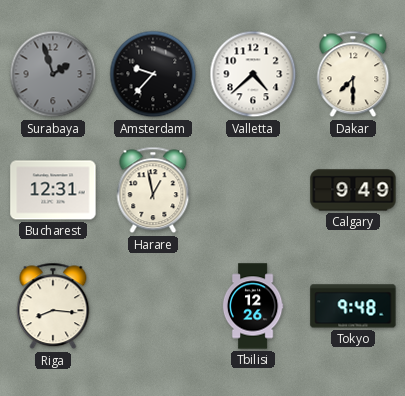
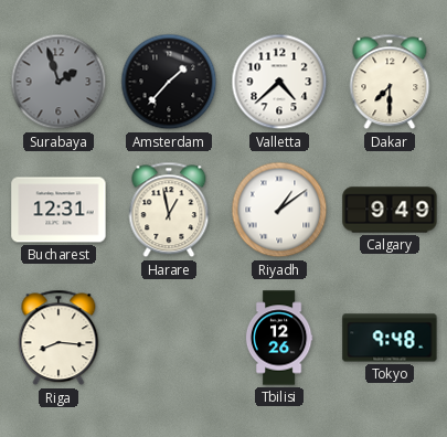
Amsterdam: 9:37 -> 1:37
Riyadh: none -> 1:09
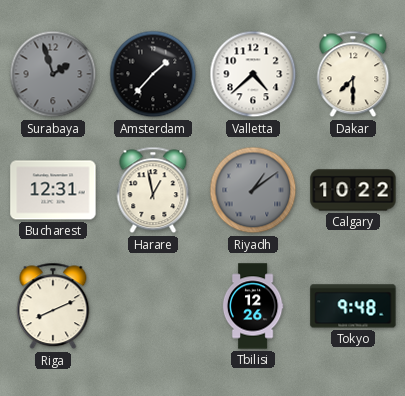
Riyadh dial: white -> grey
Calgary: 9:49 -> 10:22
Riga: 8:16 -> 8:11
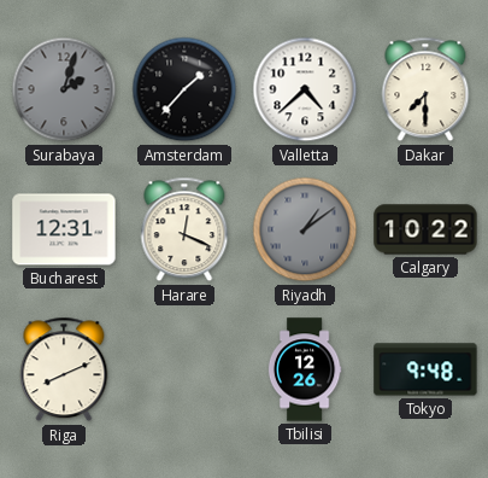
Surabaya: 1:57 -> 2:03
Harare: 12:58 -> 12:19
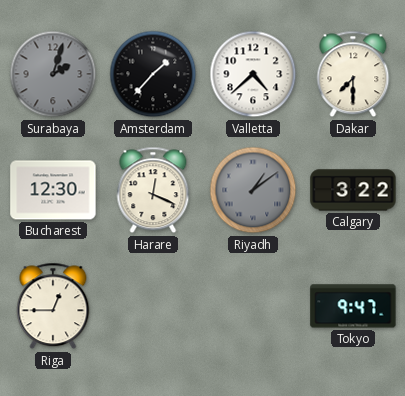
Bucharest: 12:31 -> 12:30
Calgary: 10:22 -> 3:22
Riga: 8:11 -> 12:45
Tbilisi: 12:26 -> none
Tokyo: 9:48 -> 9:47
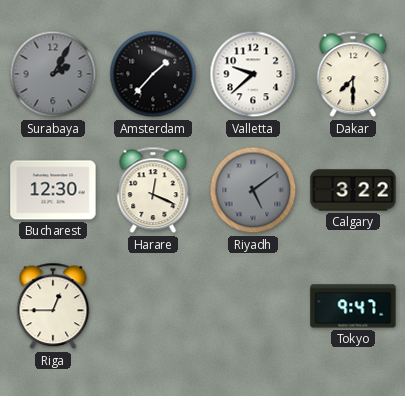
Surabaya: 2:03 -> 2:05
Valletta: 4:38 -> 9:38
Riyadh: 1:09 -> 5:09
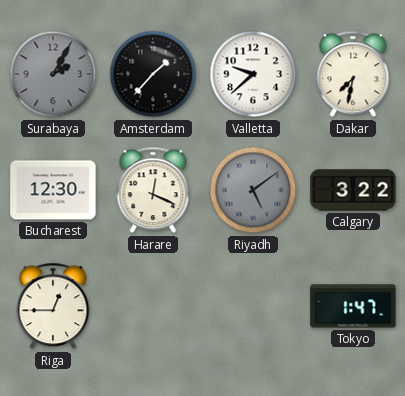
Dakar: 7:30 -> 7:32
Tokyo: 9:47 -> 1:47
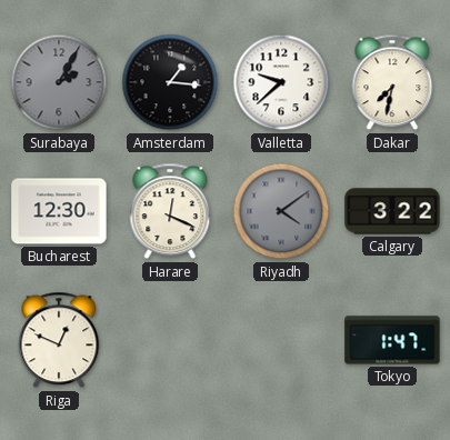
Amsterdam: 1:37 -> 1:16
Riyadh: 5:09 -> 4:09
Riga: 12:45 -> 12:49
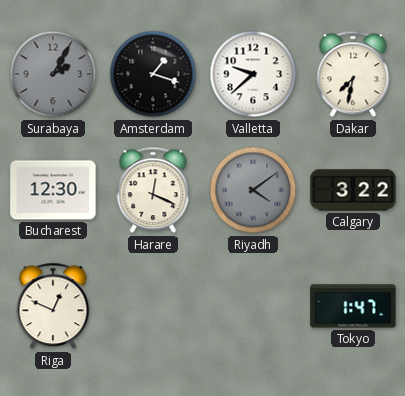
Amsterdam: 1:16 -> 1:18
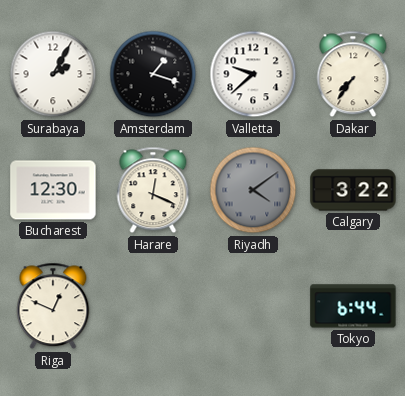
Surabaya dial: grey -> white
Dakar: 7:32 -> 7:36
Tokyo: 1:47 -> 6:44
